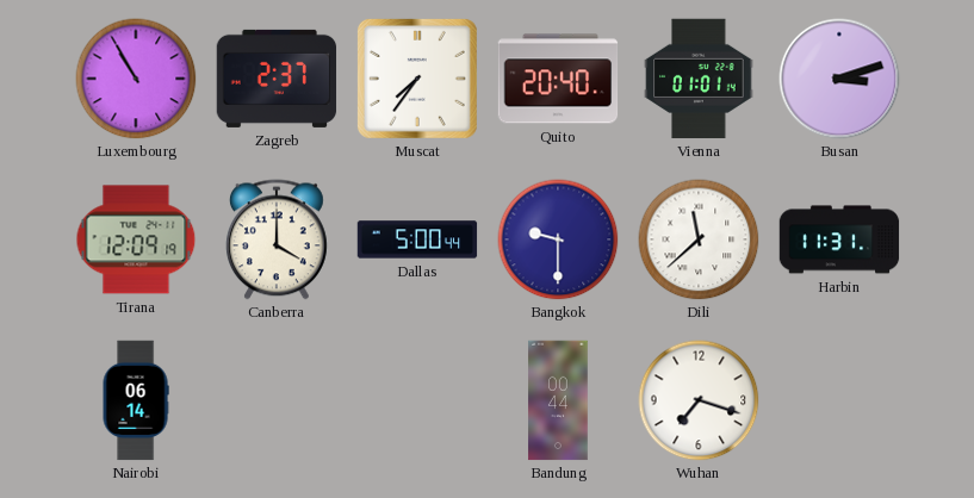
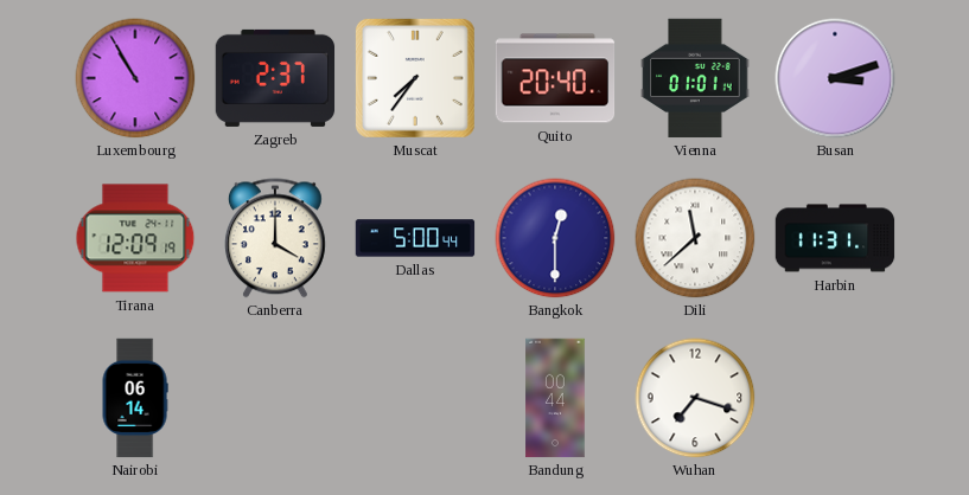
Bangkok: 9:30 -> 12:30
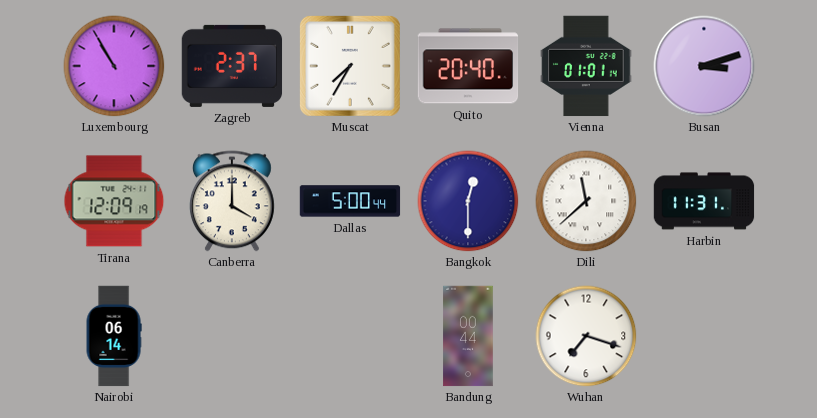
Muscat: 7:36 -> 7:35
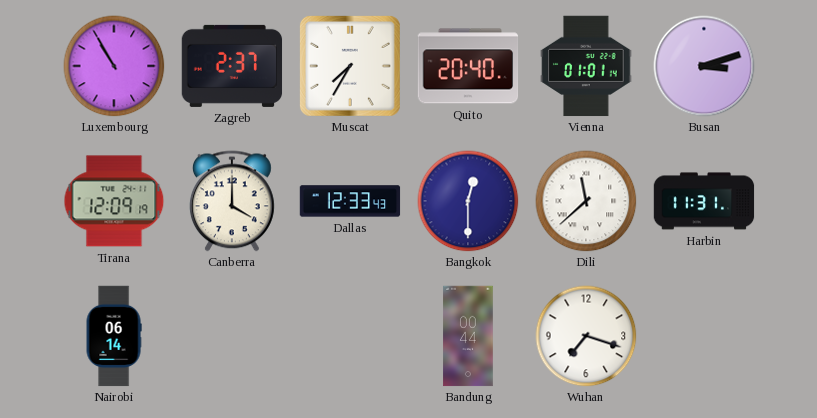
Dallas: 5:00 -> 12:33
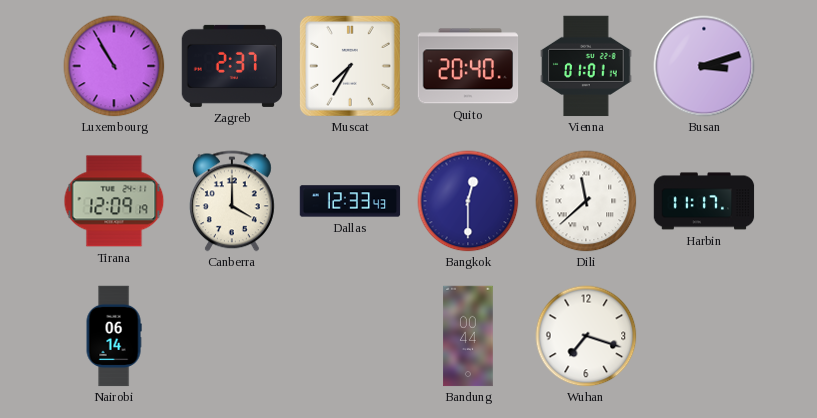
Harbin: 11:31 -> 11:17
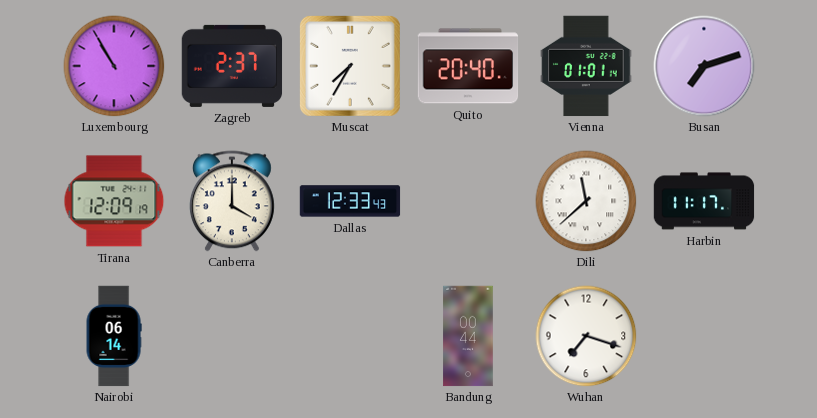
Busan: 3:12 -> 7:12
Bangkok: 12:30 -> none
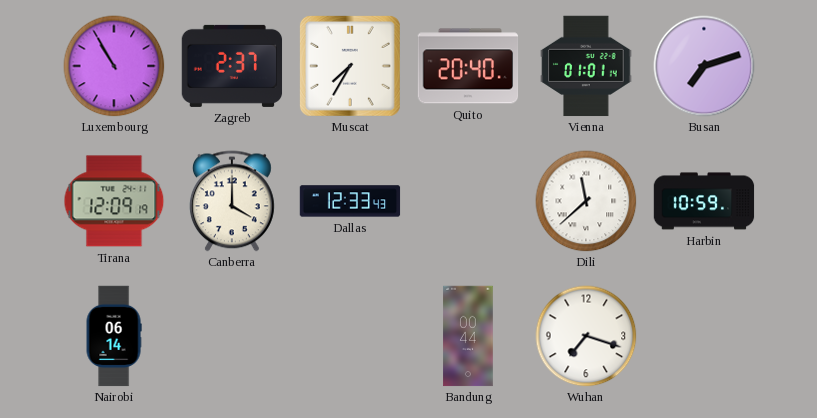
Harbin: 11:17 -> 10:59
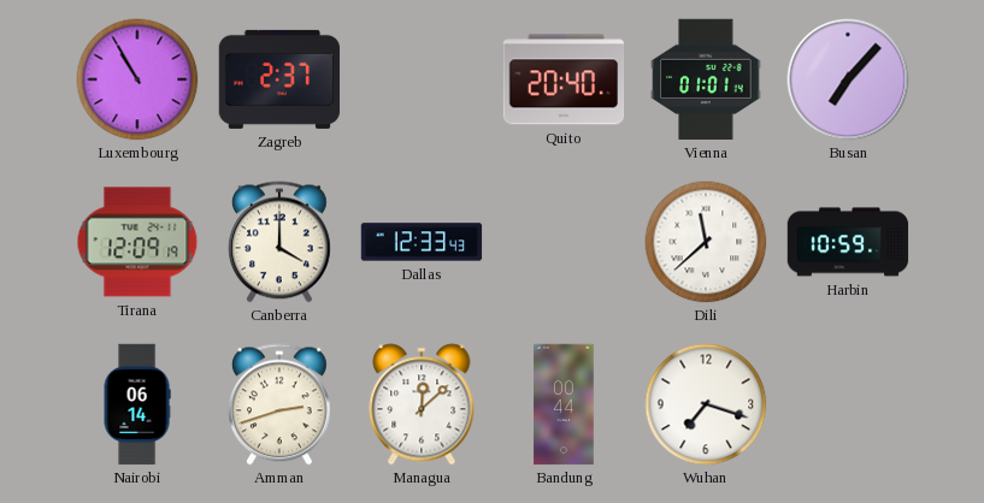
Muscat: 7:35 -> none
Busan: 7:12 -> 7:07
Amman: none -> 2:42
Managua: none -> 12:08
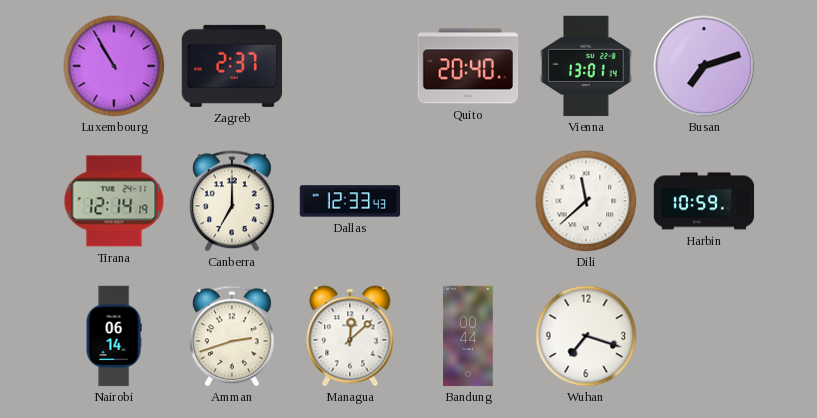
Vienna: 01:01 -> 13:01
Busan: 7:07 -> 7:12
Tirana: 12:09 -> 12:14
Canberra: 4:00 -> 7:00
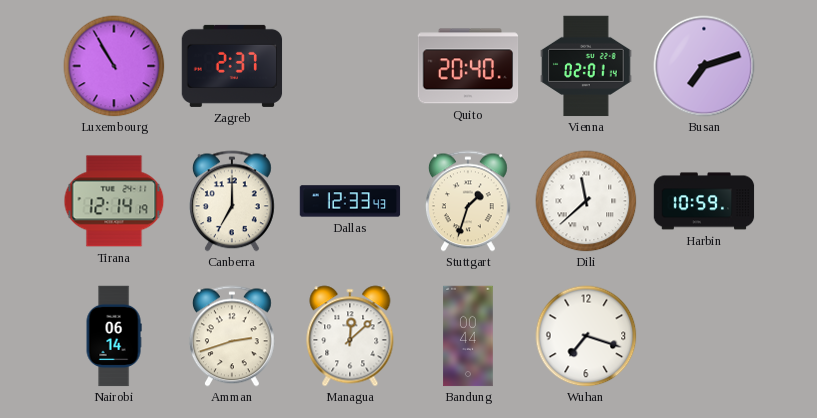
Vienna: 13:01 -> 02:01
Stuttgart: none -> 1:33
